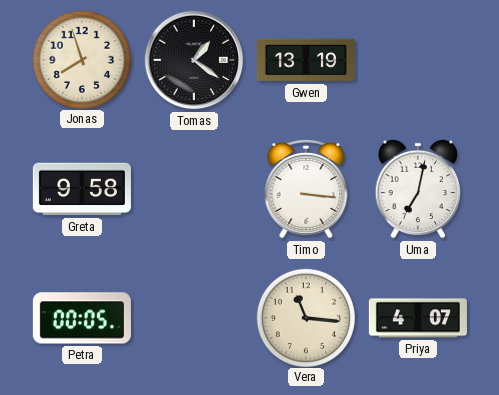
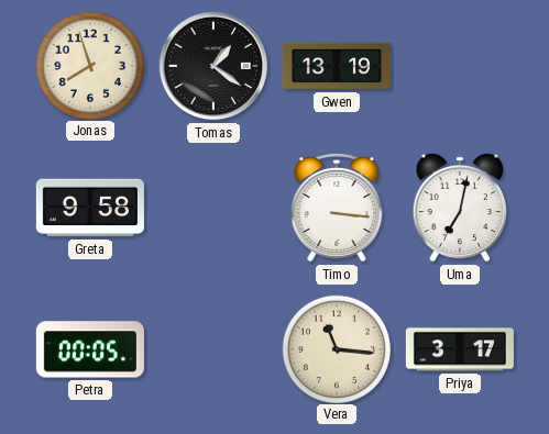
Priya: 4:07 -> 3:17
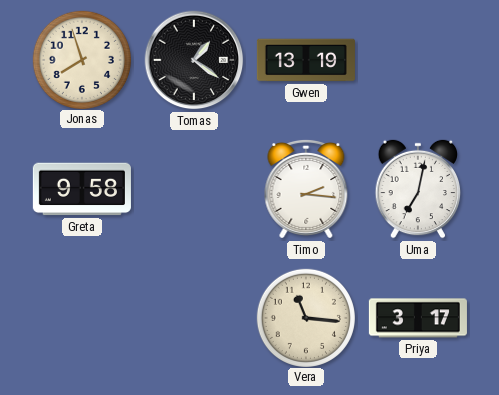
Timo: 3:16 -> 2:16
Petra: 00:05 -> none
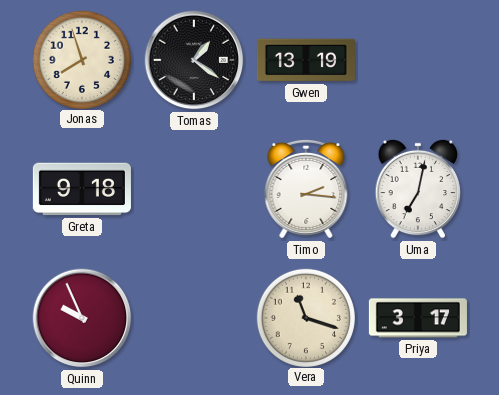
Greta: 9:58 -> 9:18
Quinn: none -> 9:56
Vera: 11:16 -> 11:18
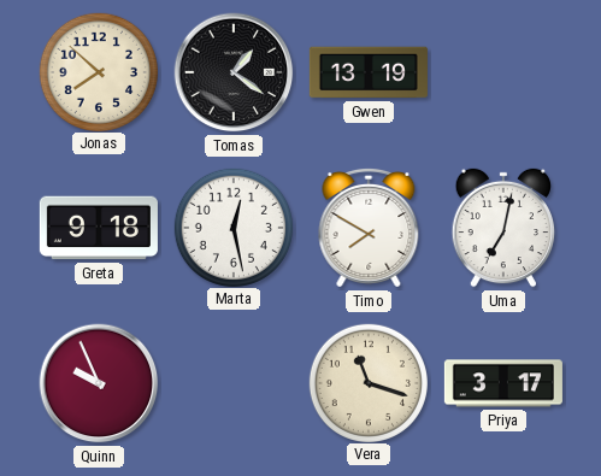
Jonas: 7:57 -> 7:52
Marta: none -> 12:28
Timo: 2:16 -> 7:50
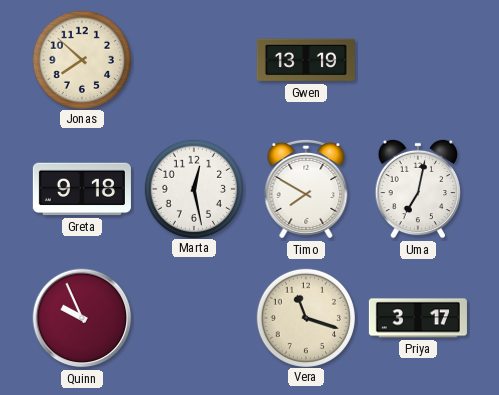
Tomas: 1:21 -> none
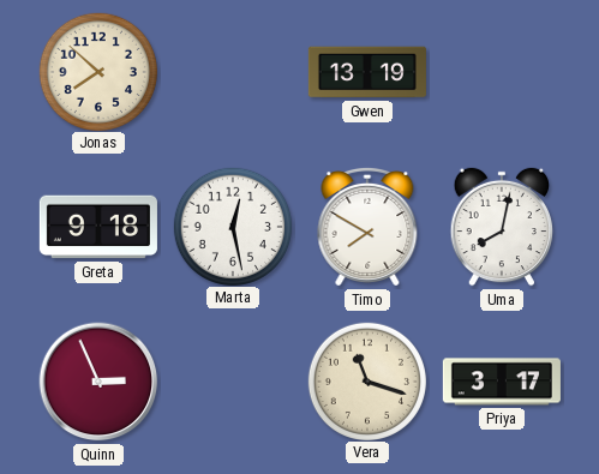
Uma: 7:02 -> 8:02
Quinn: 9:56 -> 2:56
